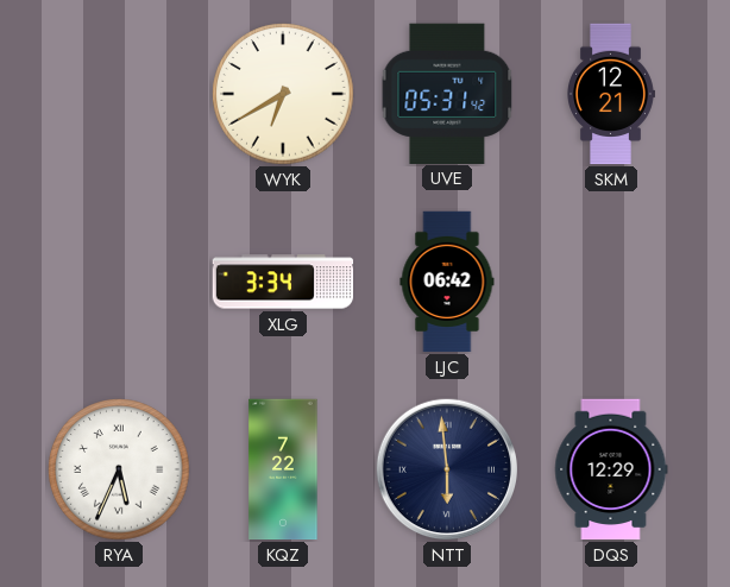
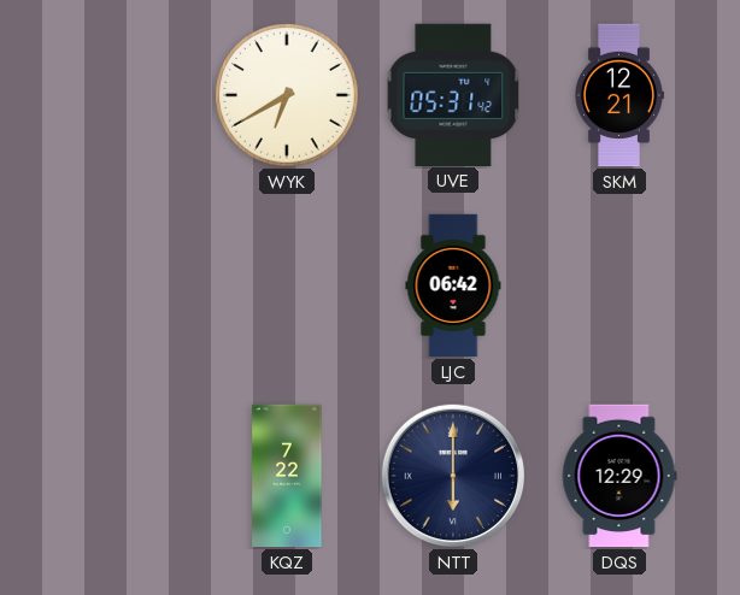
XLG: 3:34 -> none
RYA: 5:34 -> none
NTT: 5:59 -> 6:00
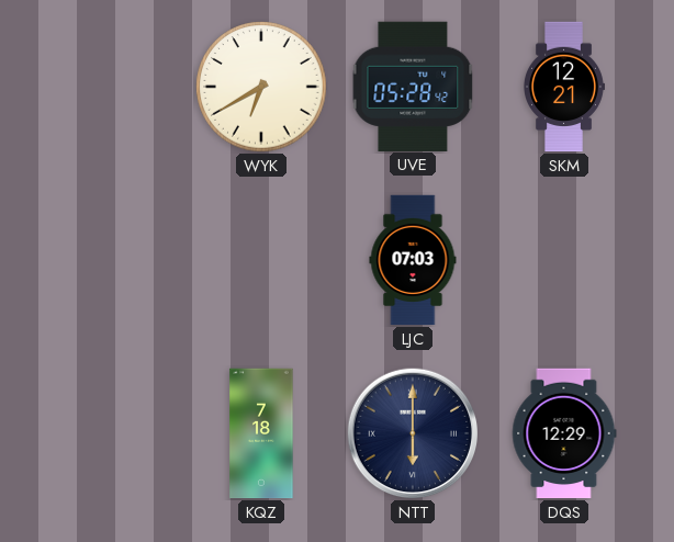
UVE: 05:31 -> 05:28
LJC: 06:42 -> 07:03
KQZ: 7:22 -> 7:18
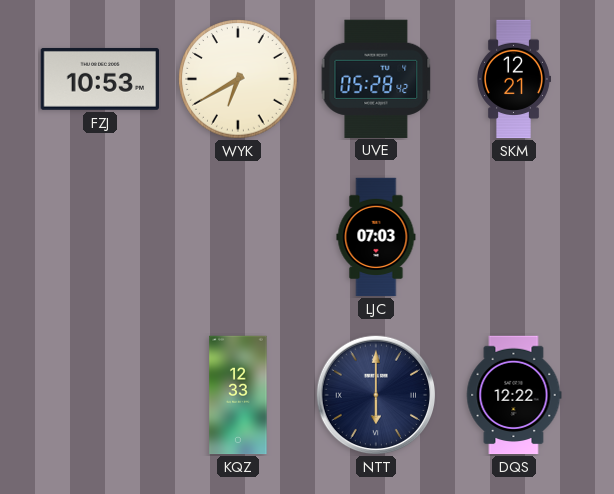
FZJ: none -> 10:53
KQZ: 7:18 -> 12:33
DQS: 12:29 -> 12:22
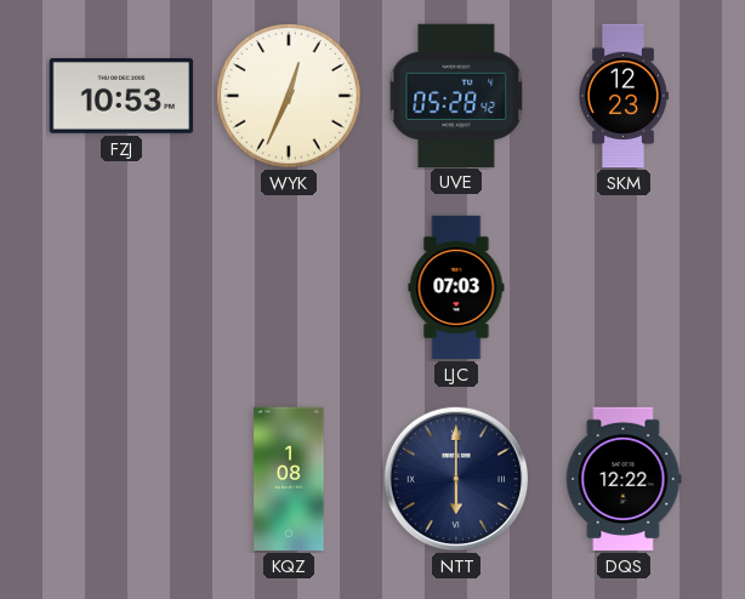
WYK: 6:40 -> 12:34
SKM: 12:21 -> 12:23
KQZ: 12:33 -> 1:08
